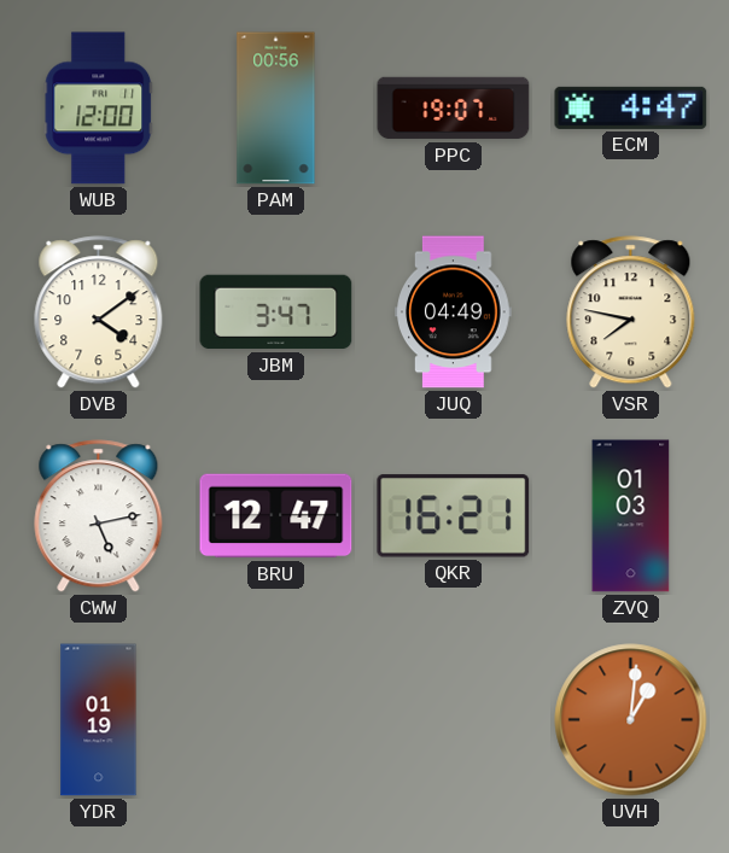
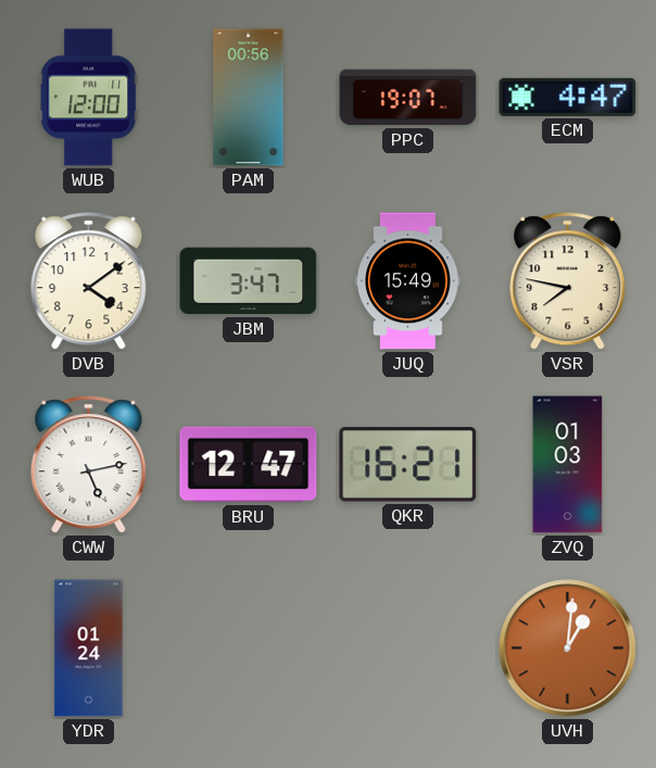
JUQ: 04:49 -> 15:49
YDR: 01:19 -> 01:24
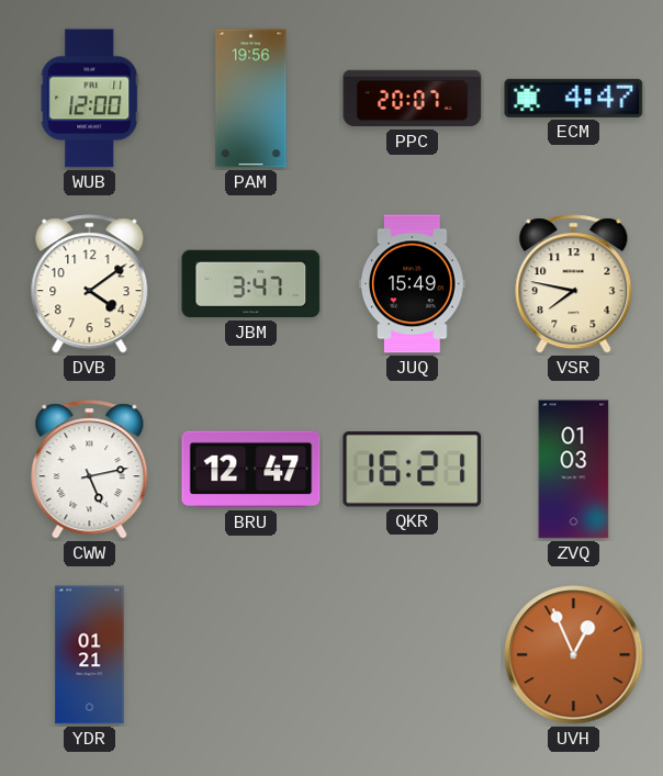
PAM: 00:56 -> 19:56
PPC: 19:07 -> 20:07
YDR: 01:24 -> 01:21
UVH: 1:01 -> 12:56
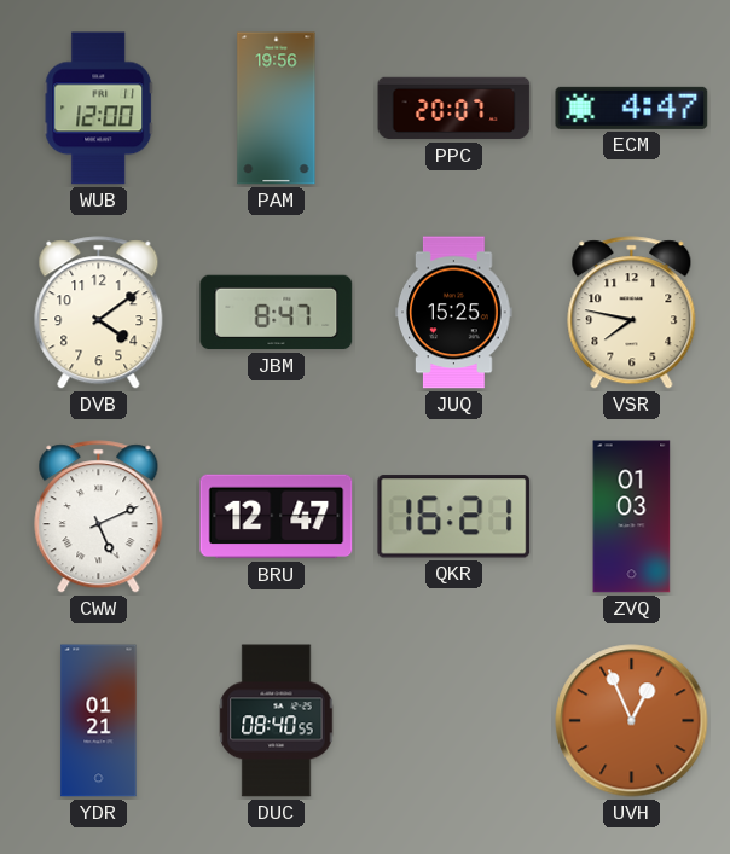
JBM: 3:47 -> 8:47
JUQ: 15:49 -> 15:25
CWW: 5:13 -> 5:11
DUC: none -> 08:40
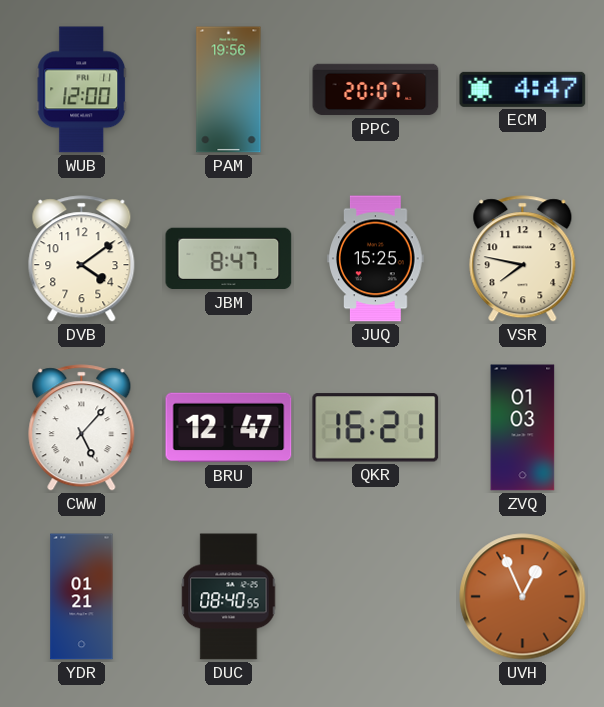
CWW: 5:11 -> 5:07
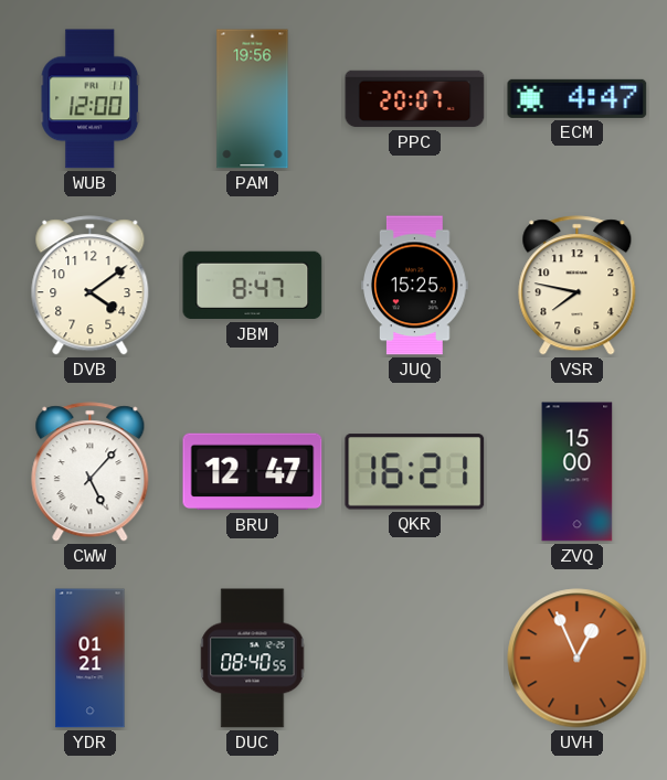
ZVQ: 01:03 -> 15:00
